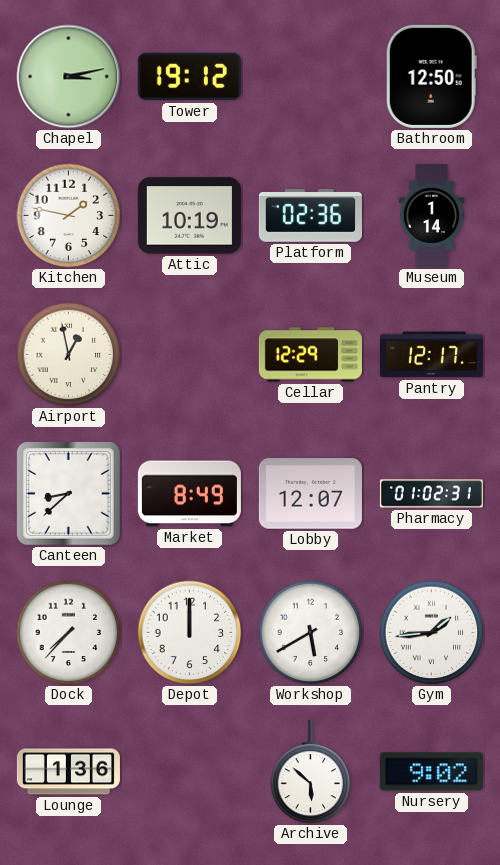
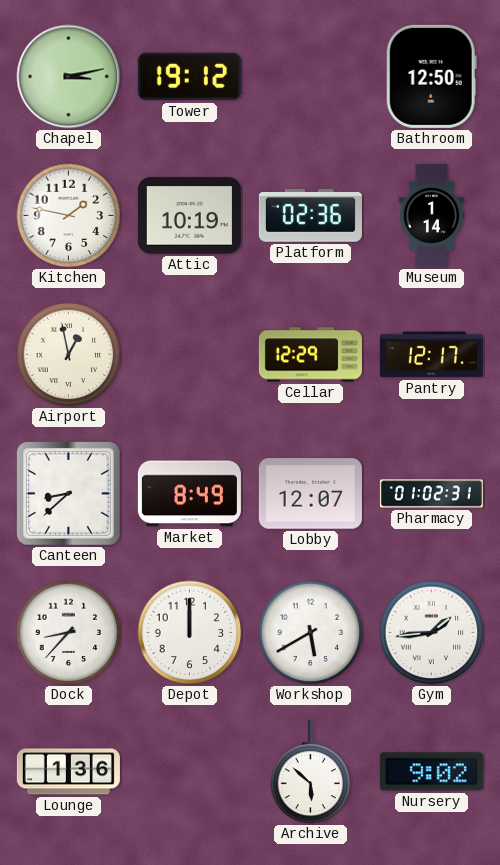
Dock: 7:37 -> 8:37
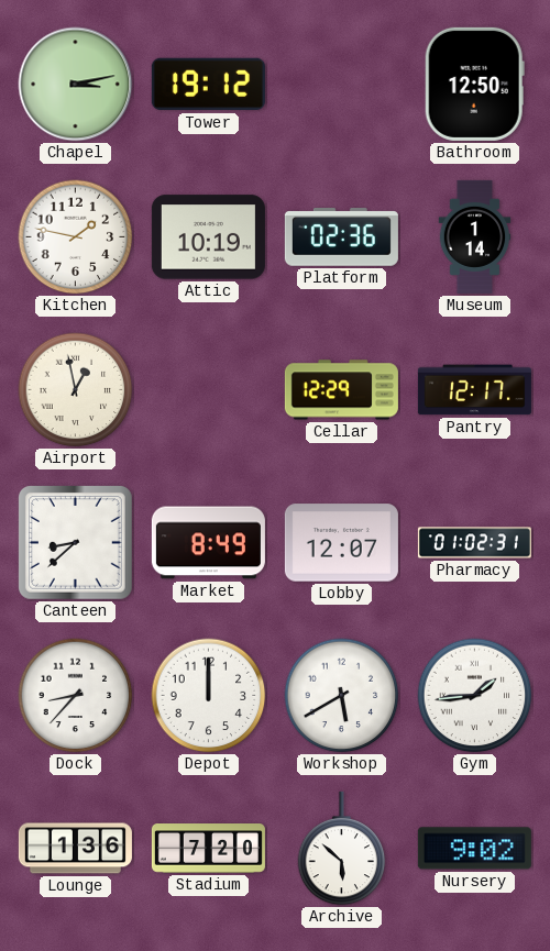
Stadium: none -> 7:20
